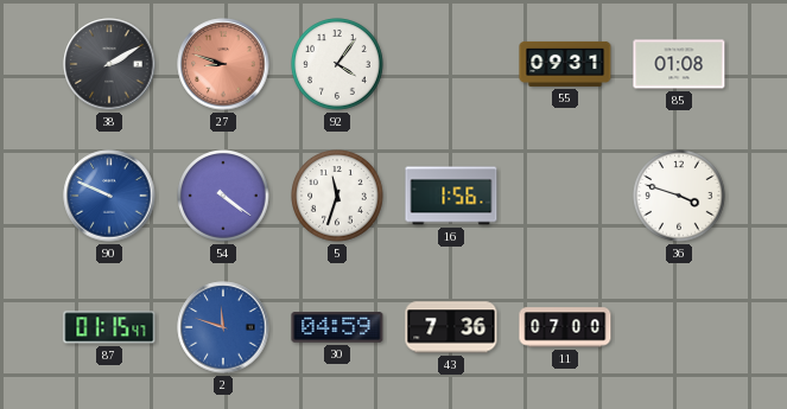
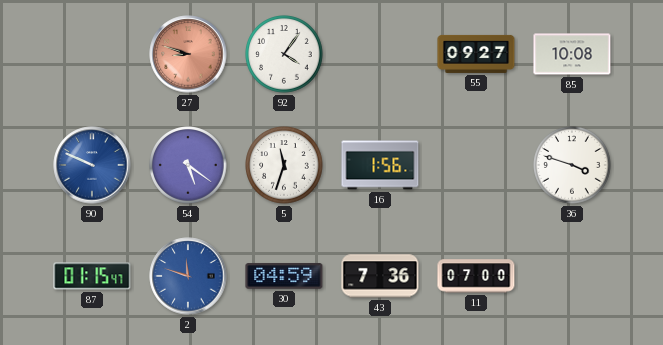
38: 2:10 -> none
55: 09:31 -> 09:27
85: 01:08 -> 10:08
54: 4:21 -> 5:21
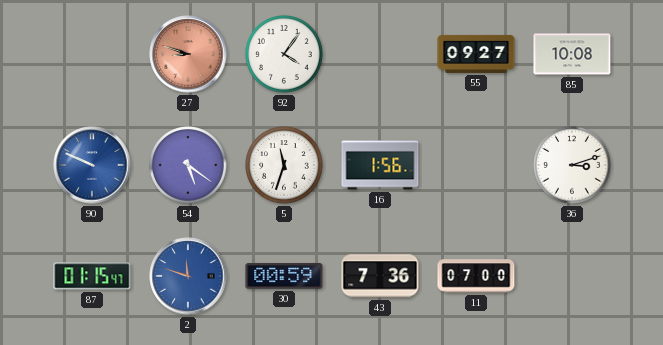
36: 3:48 -> 3:12
30: 04:59 -> 00:59
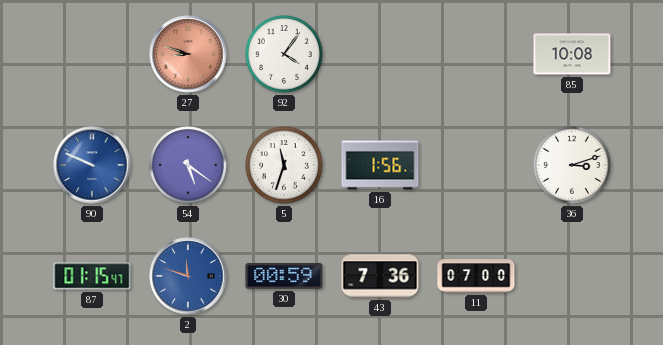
55: 09:27 -> none
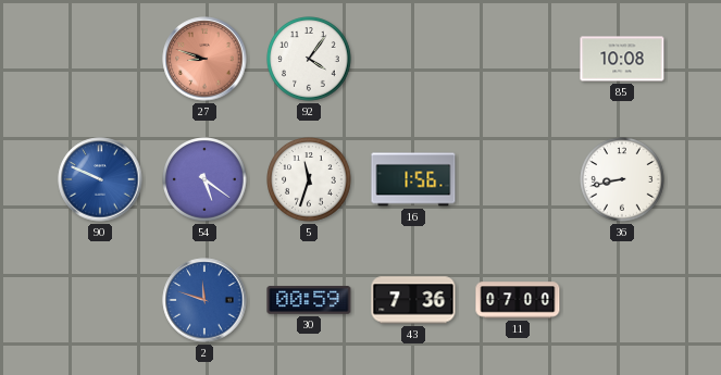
36: 3:12 -> 8:43
87: 01:15 -> none
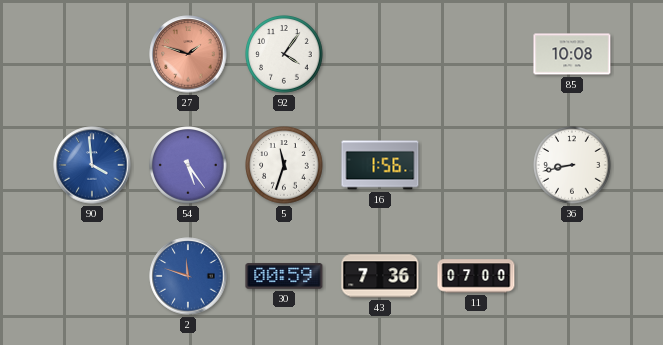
27: 8:48 -> 1:48
90: 9:49 -> 3:59
54: 5:21 -> 5:24
